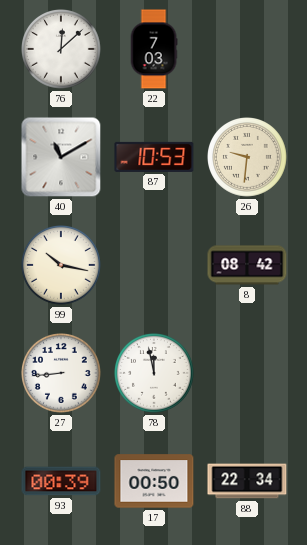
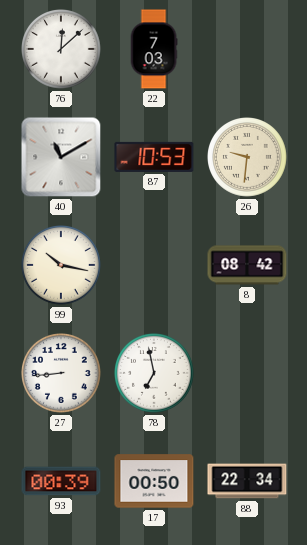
78: 11:58 -> 6:58
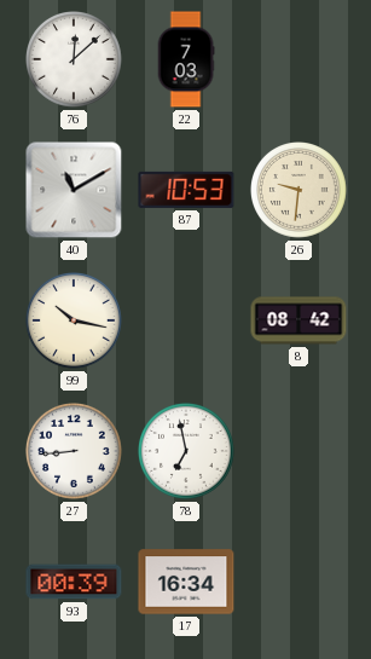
17: 00:50 -> 16:34
88: 22:34 -> none
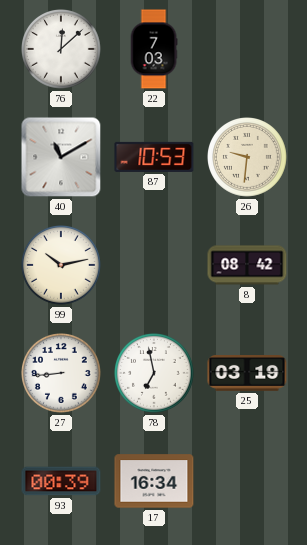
99: 10:17 -> 10:13
25: none -> 03:19
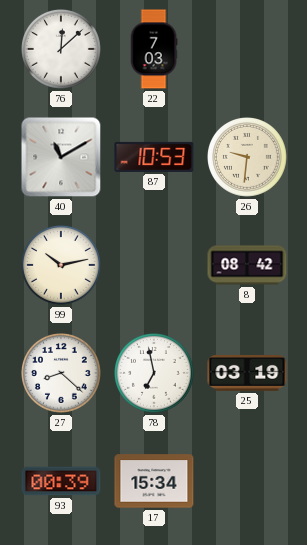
27: 8:44 -> 8:22
17: 16:34 -> 15:34
